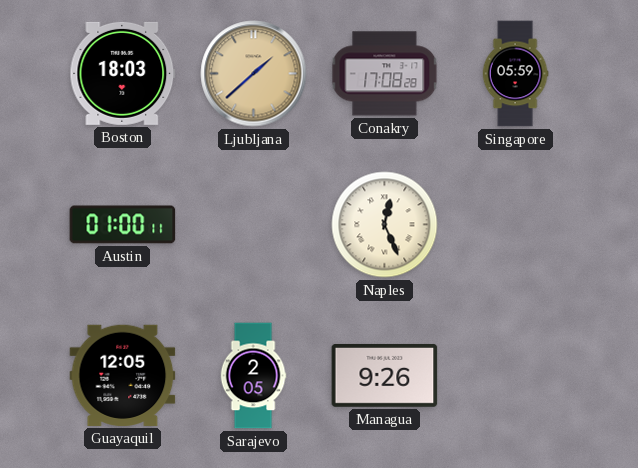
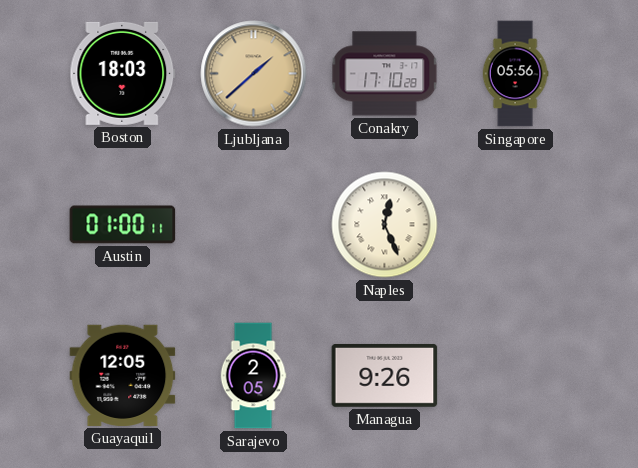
Conakry: 17:08 -> 17:10
Singapore: 05:59 -> 05:56
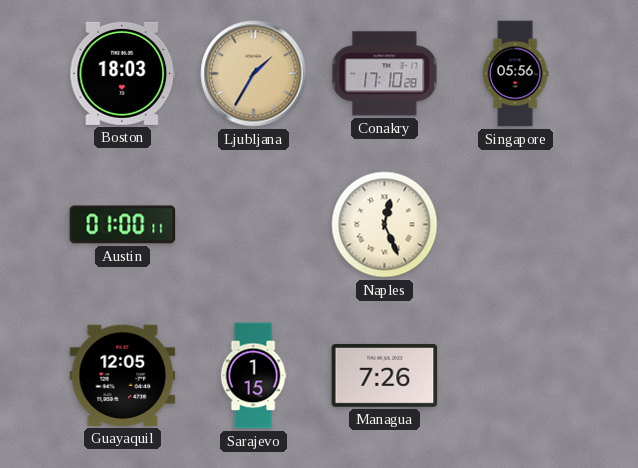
Ljubljana: 1:38 -> 1:35
Sarajevo: 2:05 -> 1:15
Managua: 9:26 -> 7:26
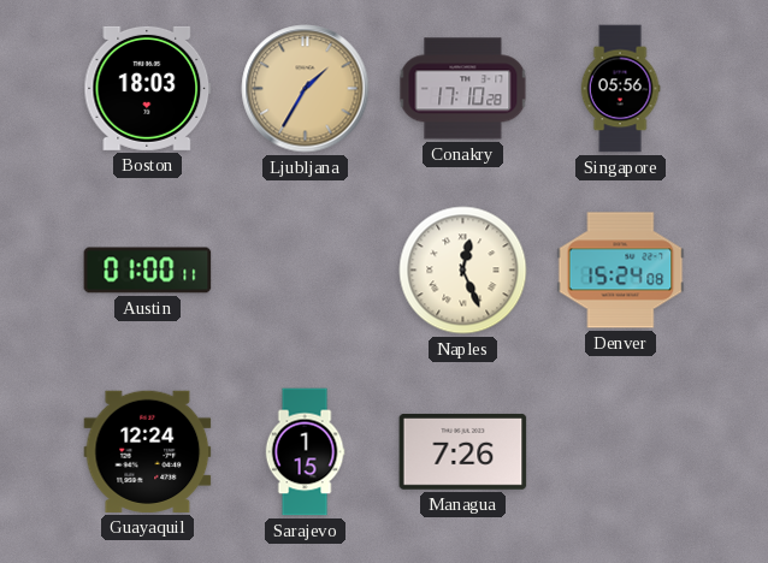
Denver: none -> 15:24
Guayaquil: 12:05 -> 12:24
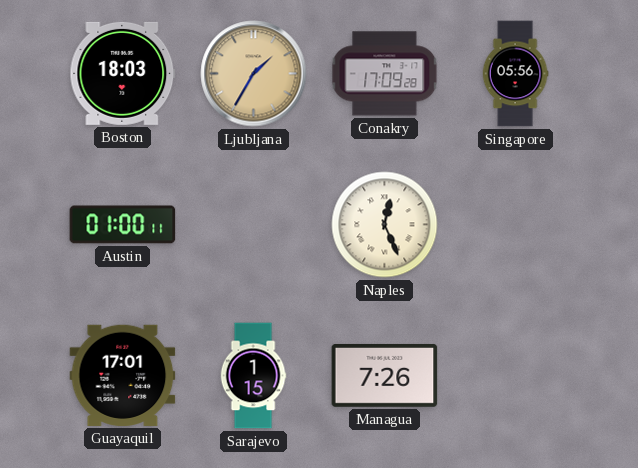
Conakry: 17:10 -> 17:09
Denver: 15:24 -> none
Guayaquil: 12:24 -> 17:01
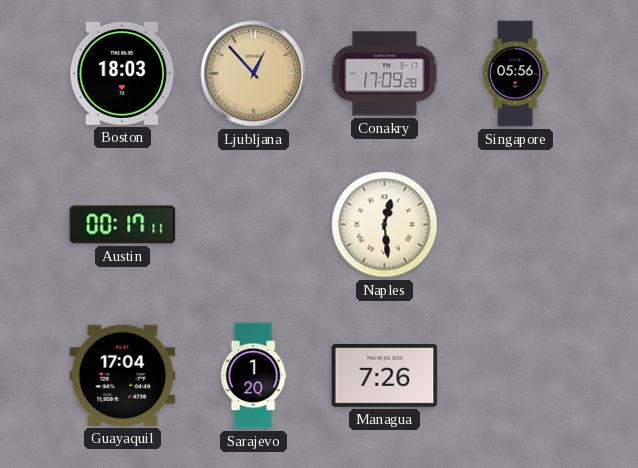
Ljubljana: 1:35 -> 12:53
Austin: 01:00 -> 00:17
Naples: 12:26 -> 12:29
Guayaquil: 17:01 -> 17:04
Sarajevo: 1:15 -> 1:20
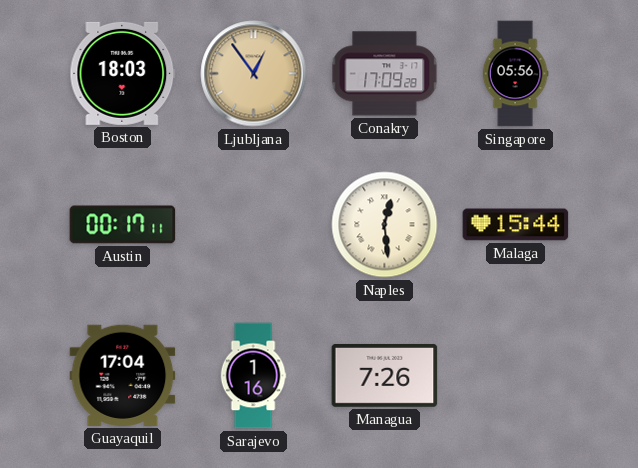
Ljubljana: 12:53 -> 12:54
Malaga: none -> 15:44
Sarajevo: 1:20 -> 1:16
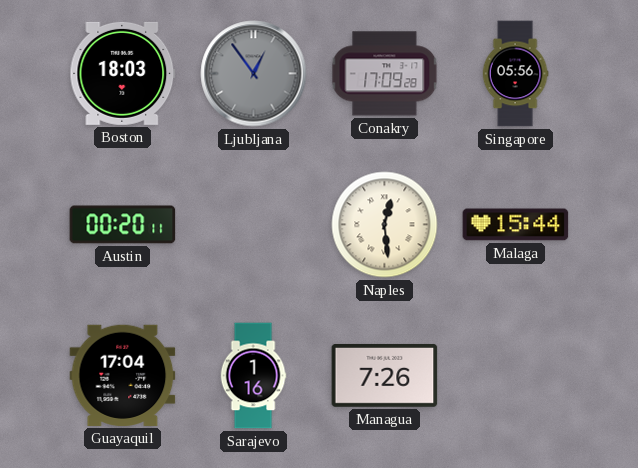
Ljubljana dial: champagne -> grey
Austin: 00:17 -> 00:20
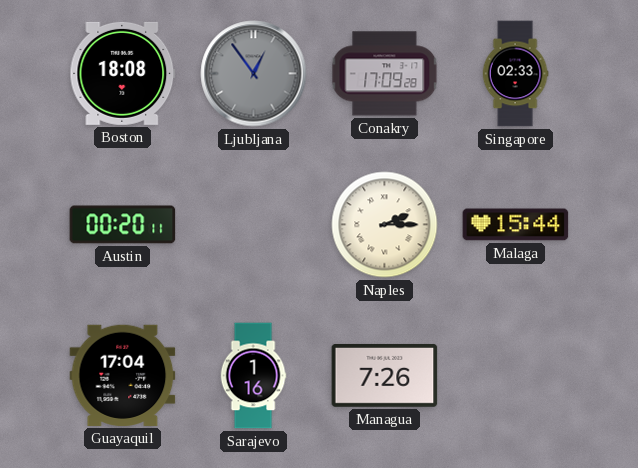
Boston: 18:03 -> 18:08
Singapore: 05:56 -> 02:33
Naples: 12:29 -> 2:15
